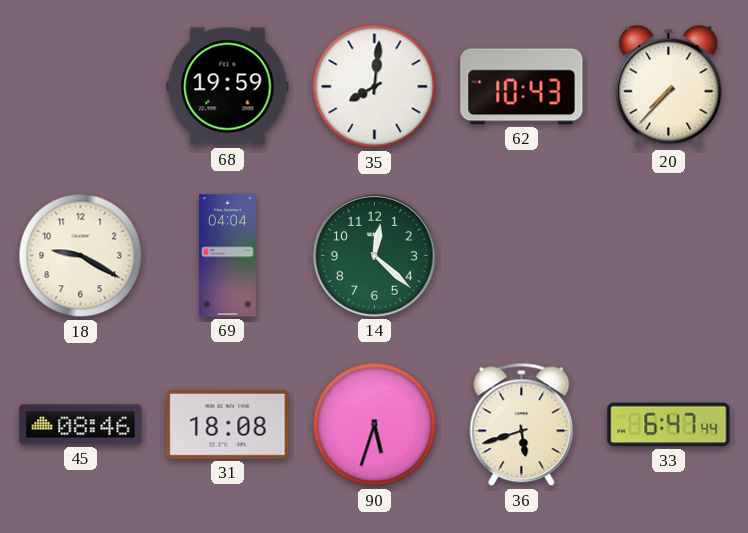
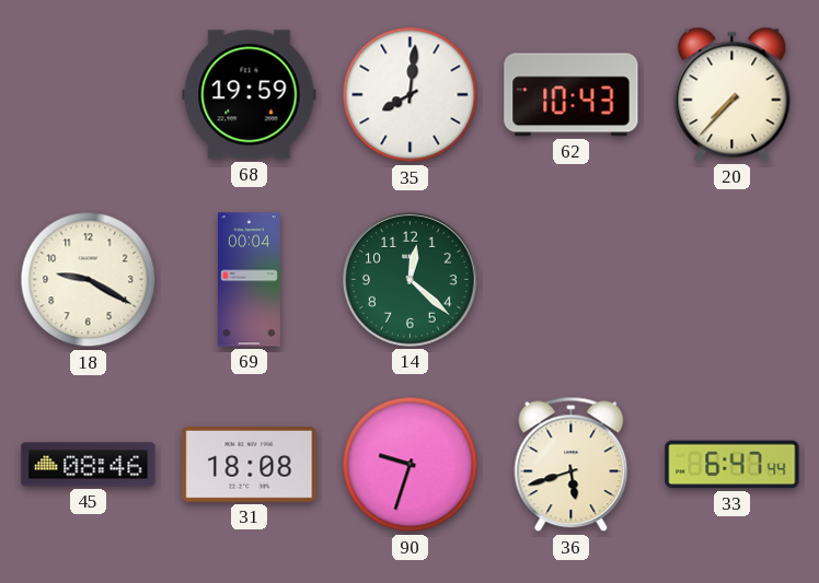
69: 04:04 -> 00:04
90: 5:33 -> 9:33
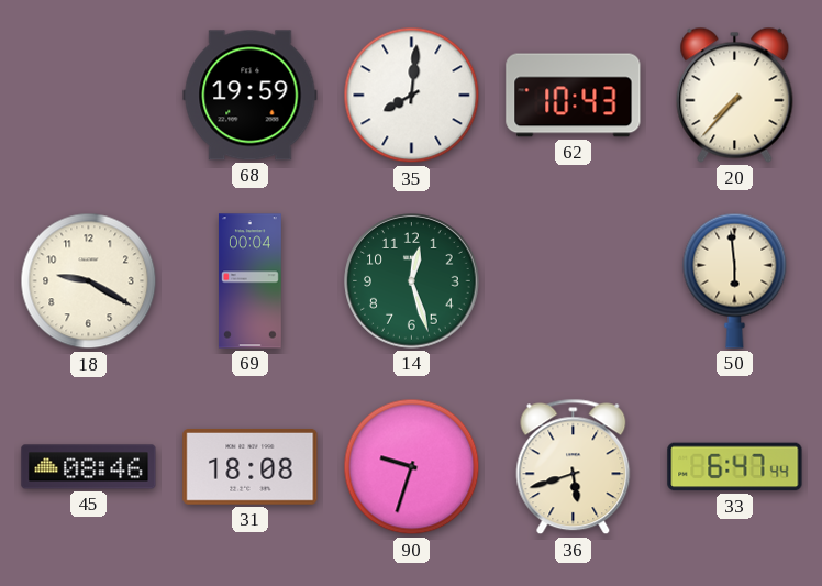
14: 12:22 -> 12:27
50: none -> 5:59
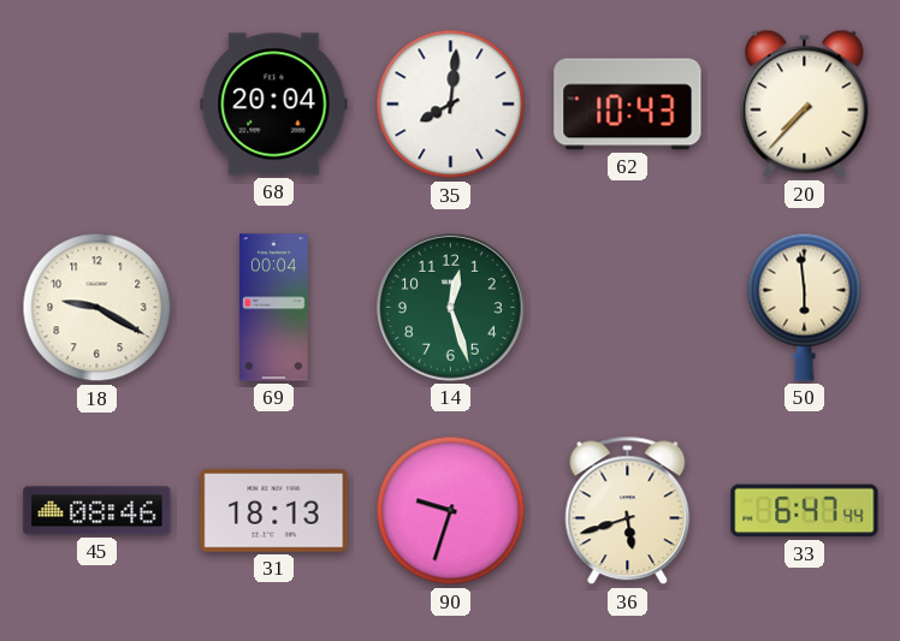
68: 19:59 -> 20:04
31: 18:08 -> 18:13
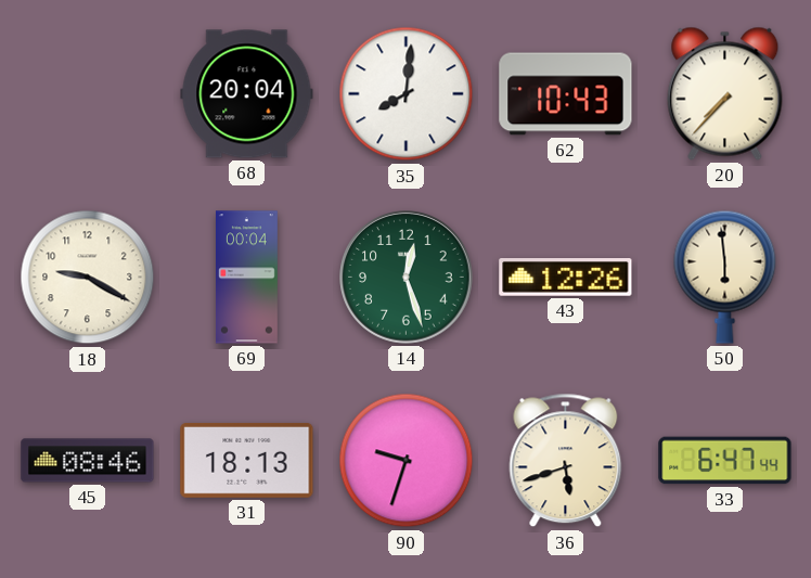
43: none -> 12:26
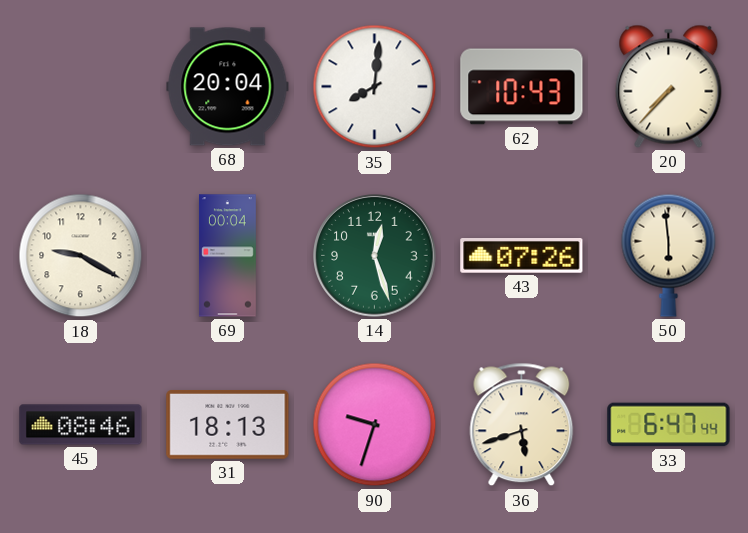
43: 12:26 -> 07:26
